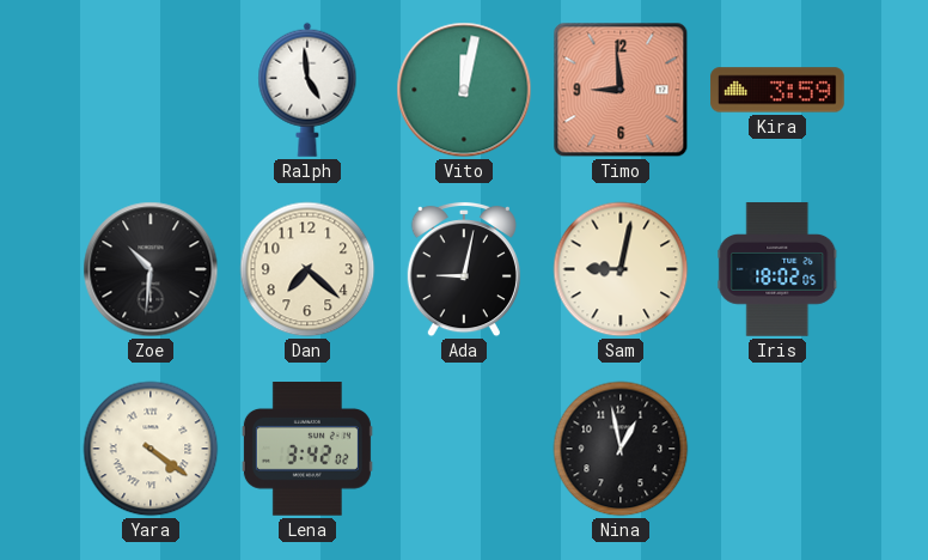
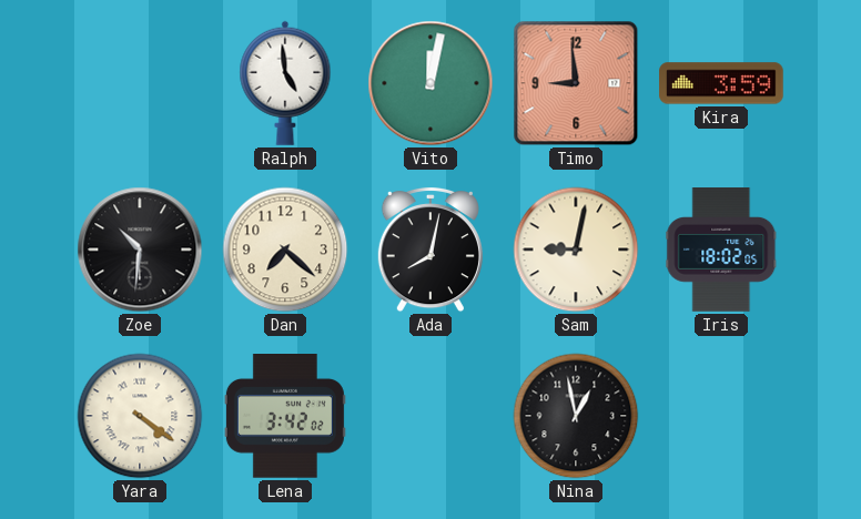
Ada: 9:02 -> 8:02
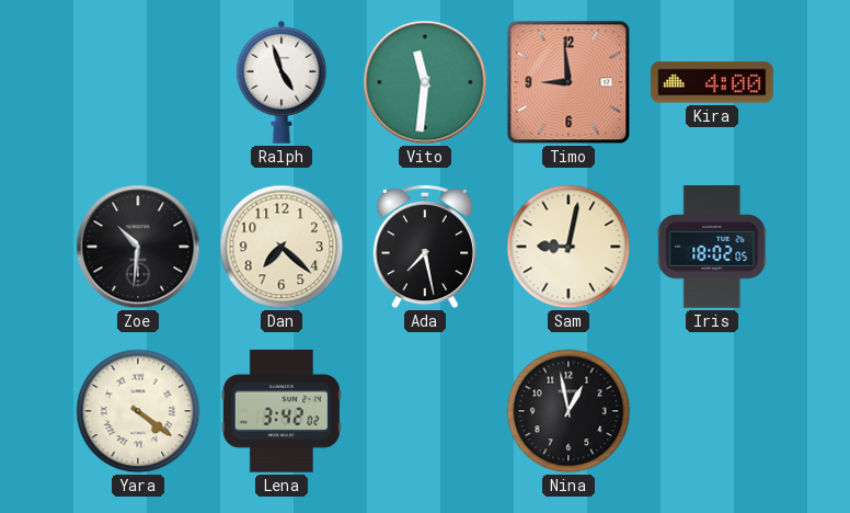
Ralph: 4:59 -> 4:57
Vito: 12:02 -> 11:31
Kira: 3:59 -> 4:00
Ada: 8:02 -> 7:28
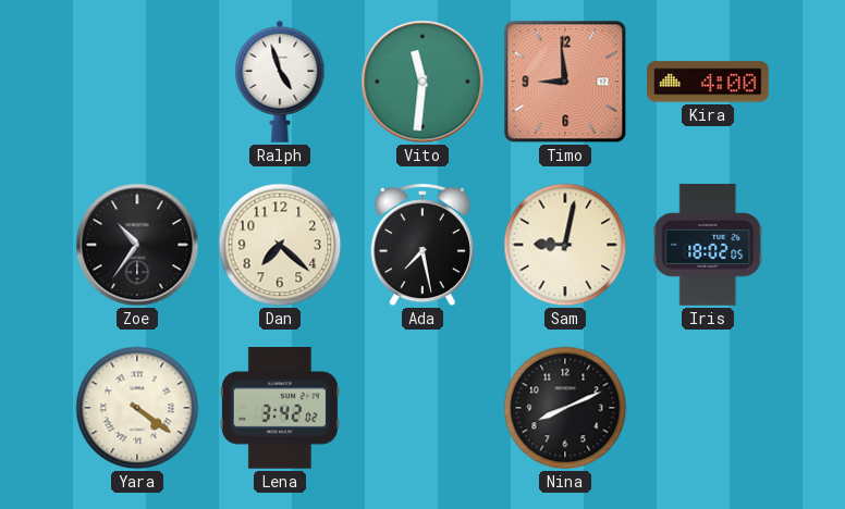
Zoe: 10:31 -> 10:36
Nina: 12:58 -> 8:11
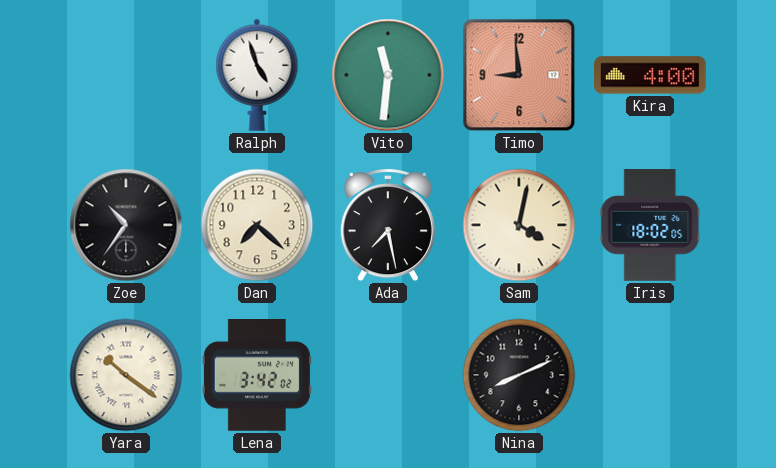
Sam: 9:02 -> 4:02
Yara: 4:21 -> 10:21
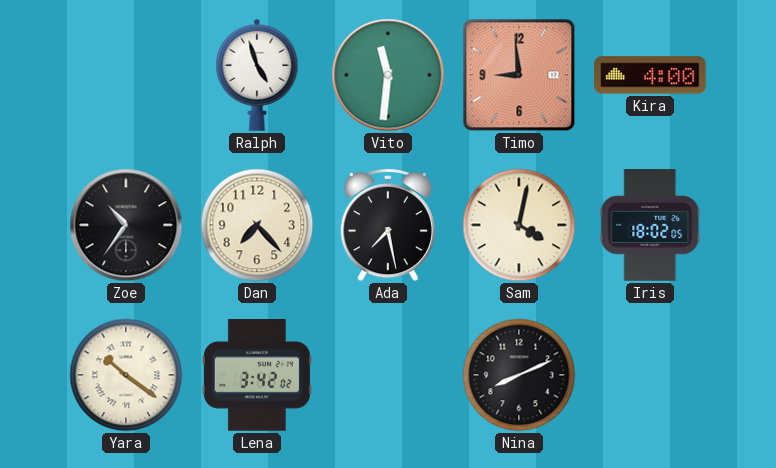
Dan: 7:22 -> 7:23
